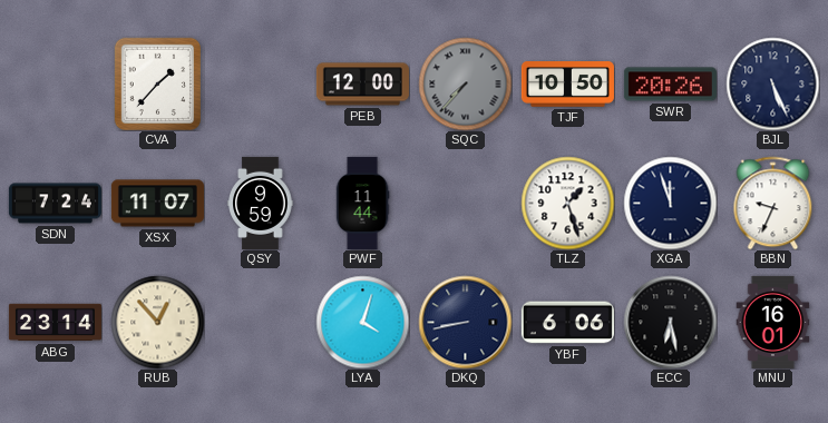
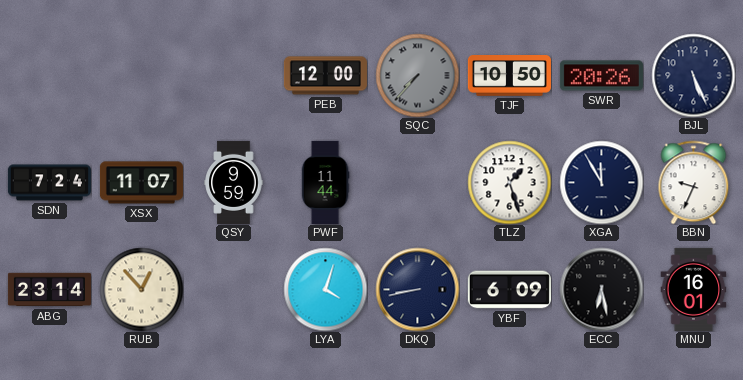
CVA: 1:37 -> none
XGA: 11:57 -> 11:55
YBF: 6:06 -> 6:09
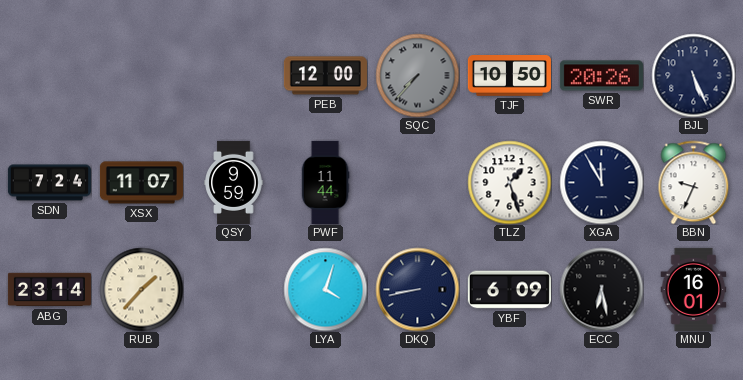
RUB: 12:53 -> 1:37
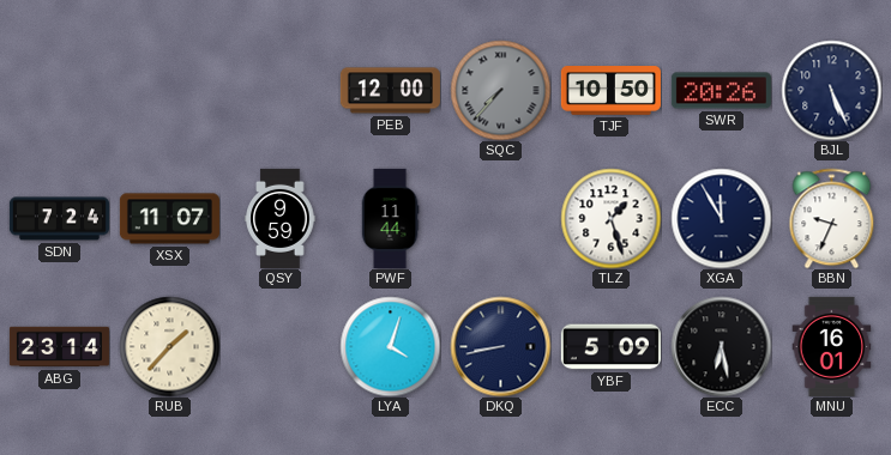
YBF: 6:09 -> 5:09
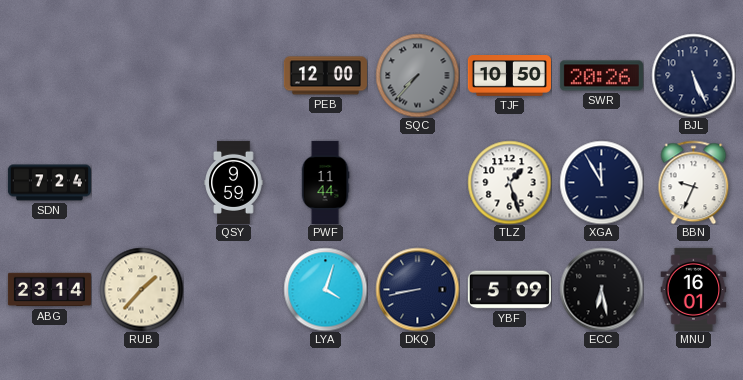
XSX: 11:07 -> none
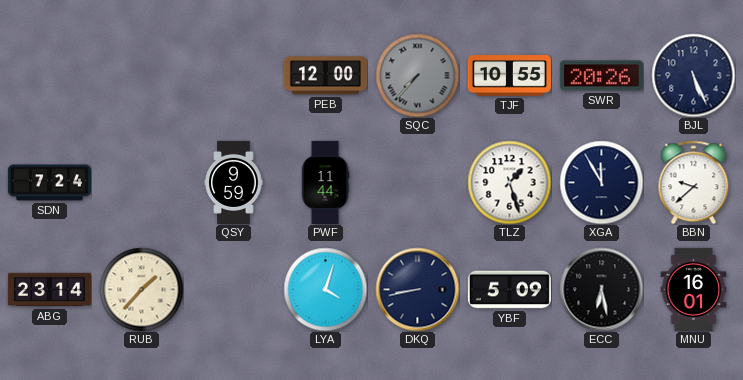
TJF: 10:50 -> 10:55
BBN: 9:34 -> 9:38
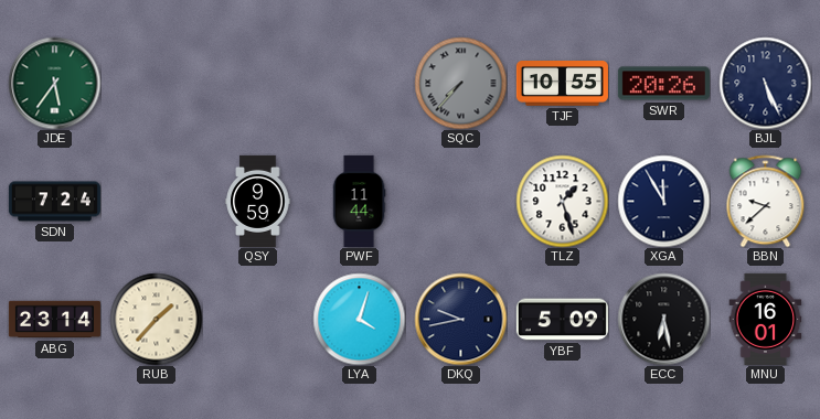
JDE: none -> 5:36
PEB: 12:00 -> none
DKQ: 8:43 -> 9:43
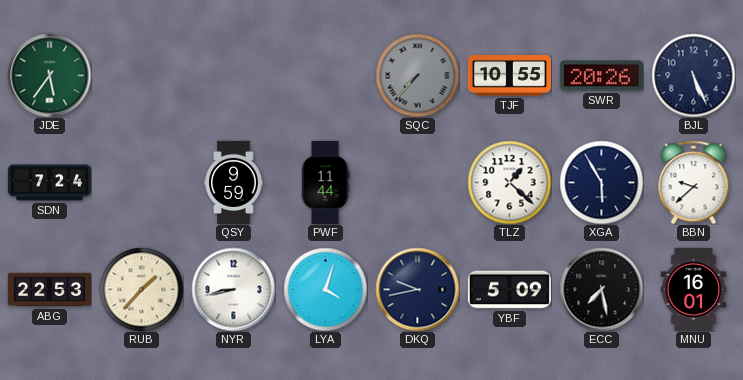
TLZ: 1:27 -> 1:22
XGA: 11:55 -> 5:55
ABG: 23:14 -> 22:53
NYR: none -> 8:43
ECC: 6:28 -> 7:28
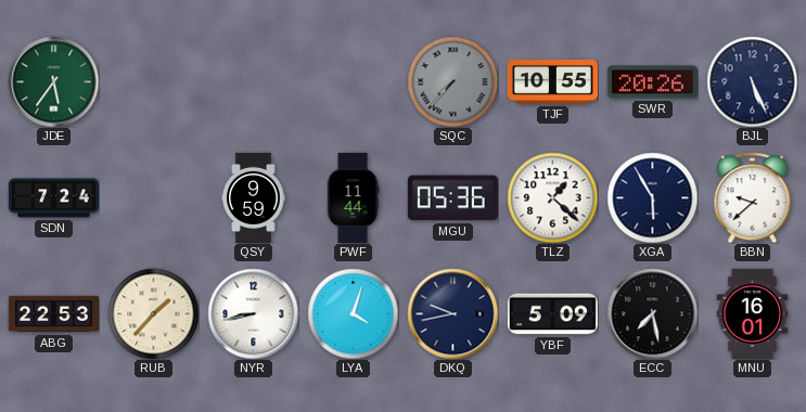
MGU: none -> 05:36
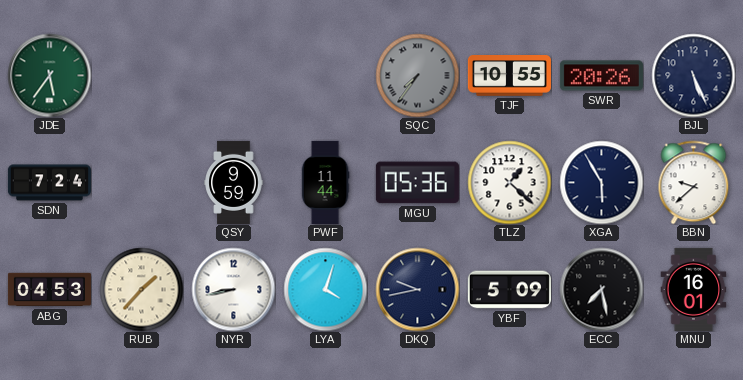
SQC: 7:37 -> 7:36
ABG: 22:53 -> 04:53
